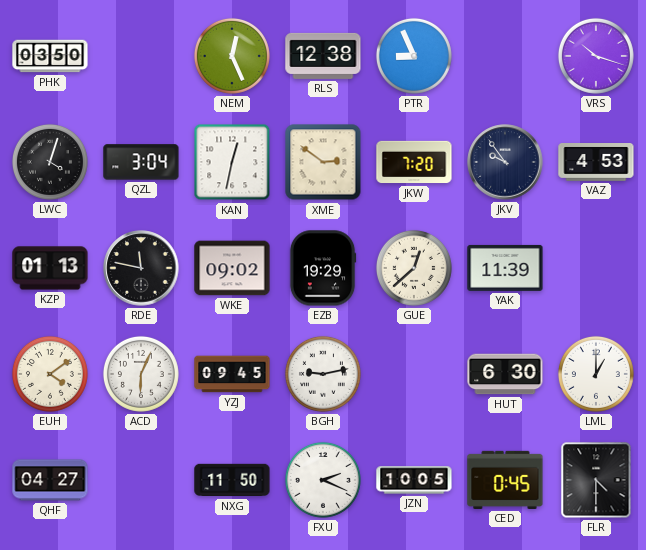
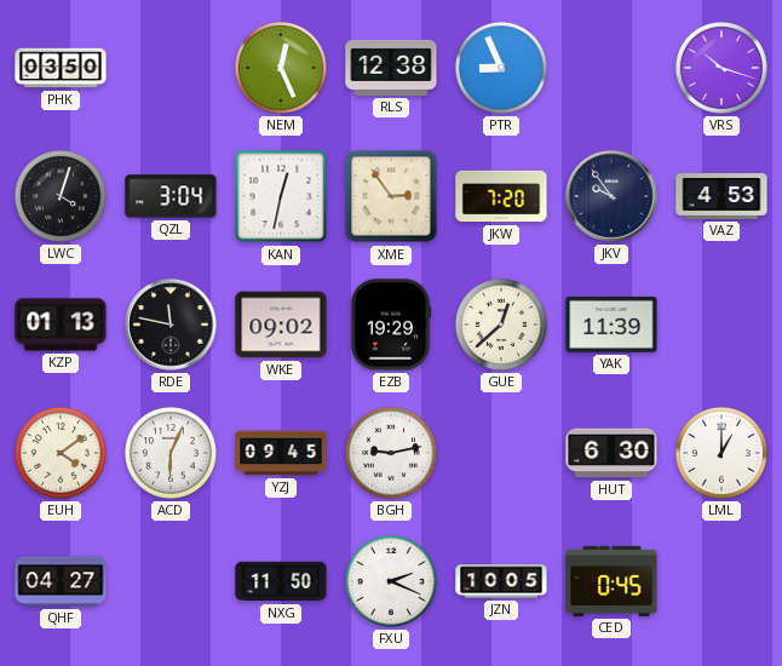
XME: 2:51 -> 2:54
FLR: 4:30 -> none
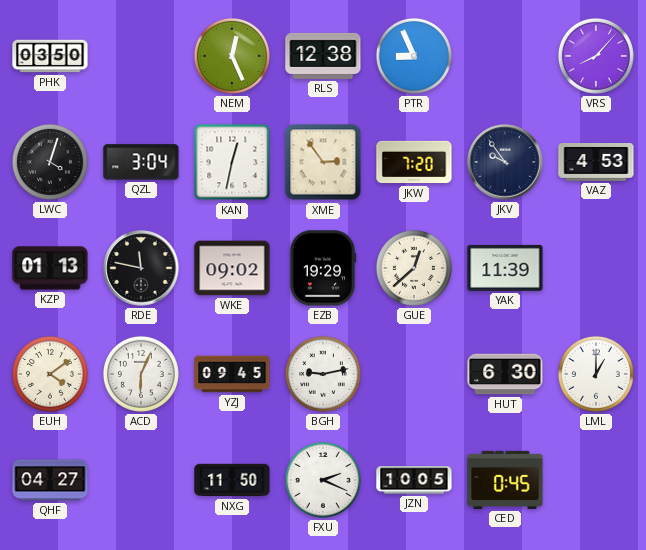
VRS: 10:18 -> 8:07
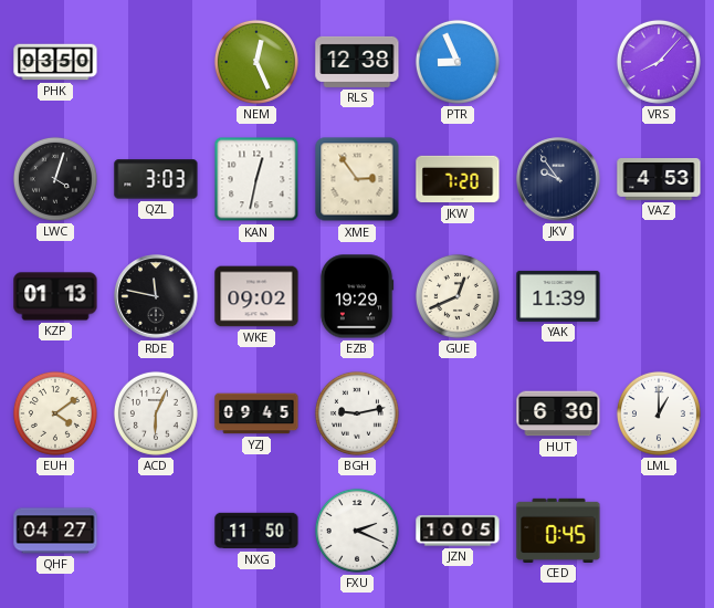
QZL: 3:04 -> 3:03
GUE: 12:38 -> 12:41
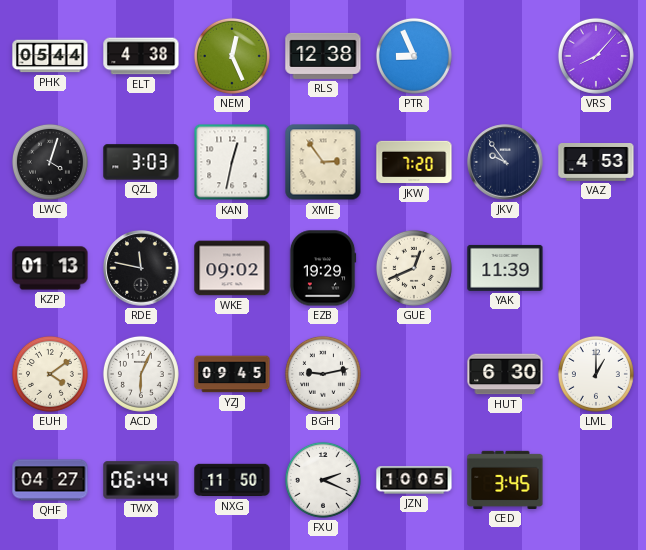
PHK: 03:50 -> 05:44
ELT: none -> 4:38
TWX: none -> 06:44
CED: 0:45 -> 3:45
